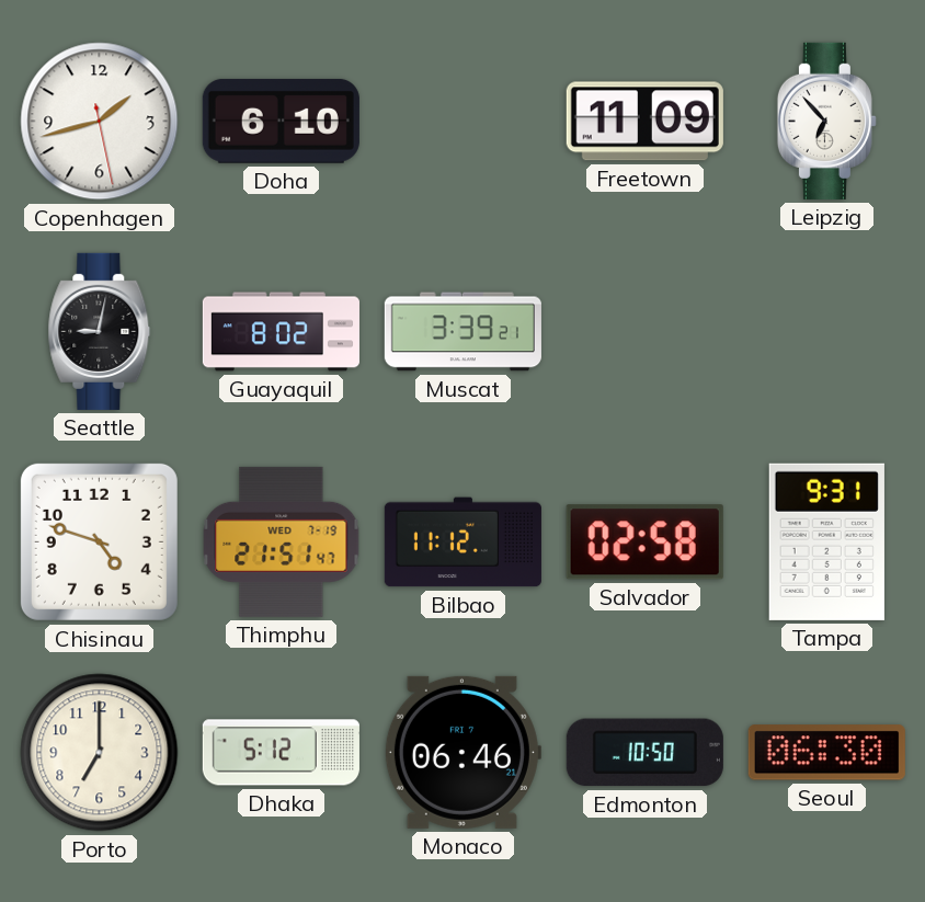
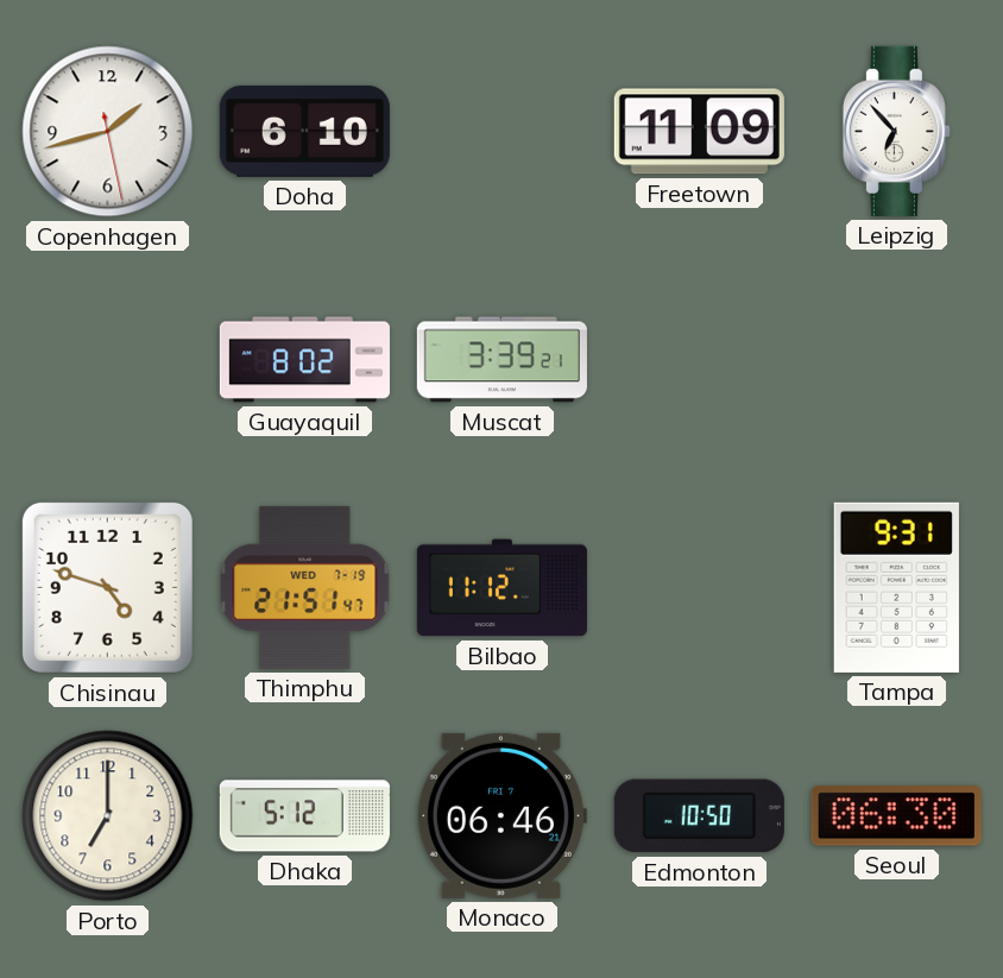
Seattle: 9:02 -> none
Salvador: 02:58 -> none
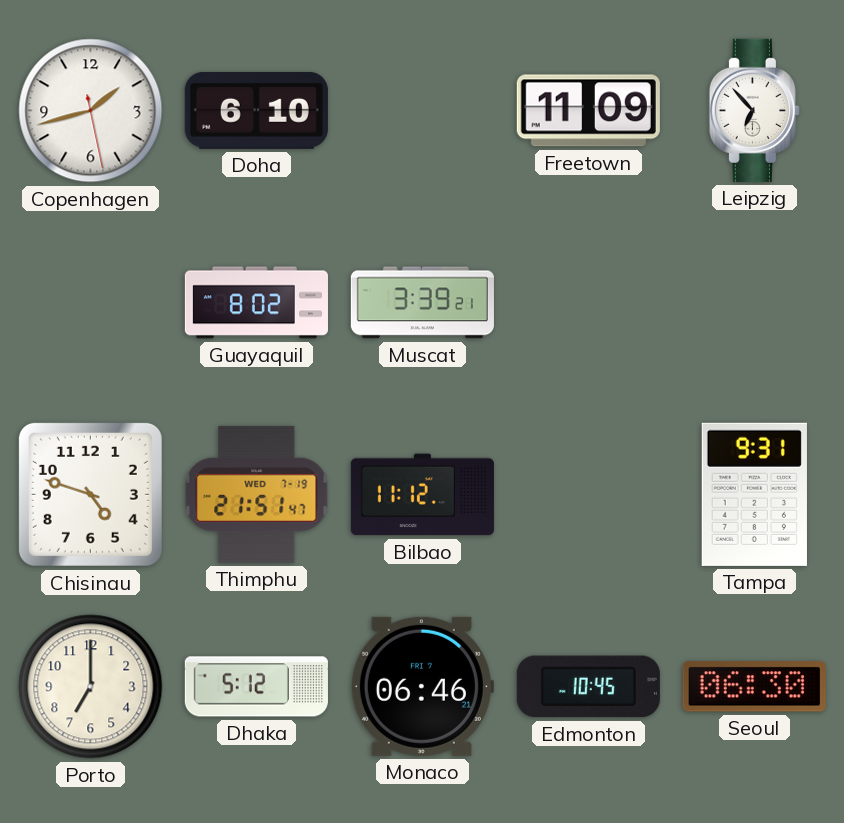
Edmonton: 10:50 -> 10:45
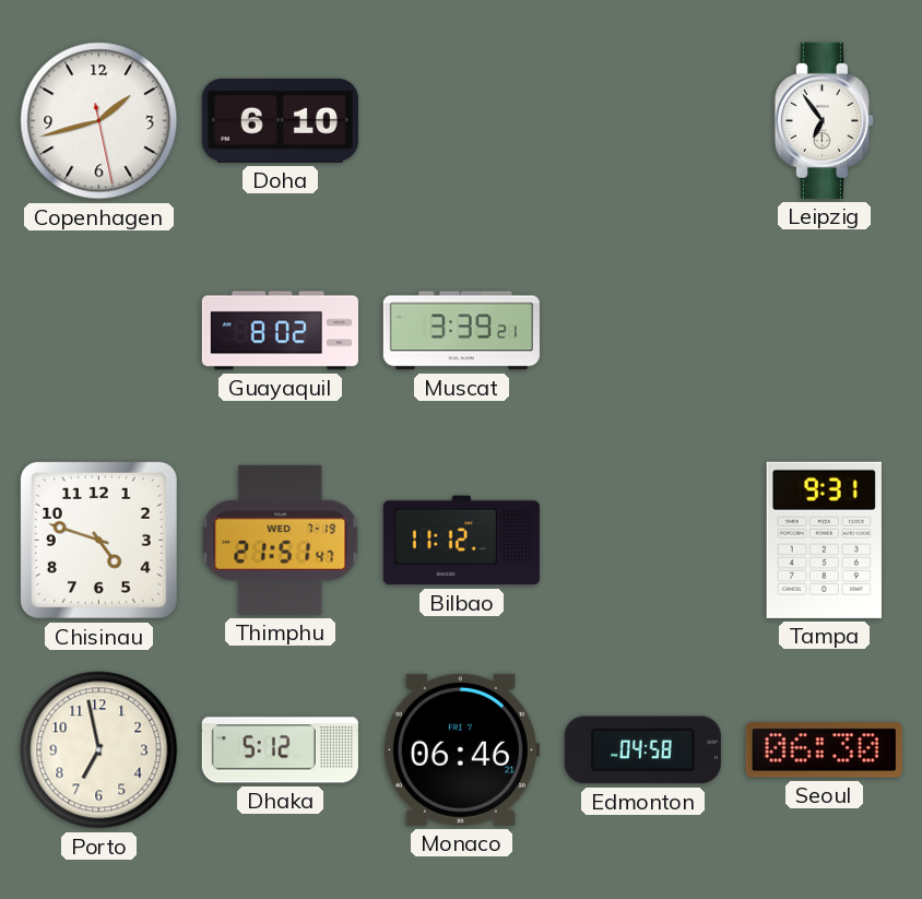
Freetown: 11:09 -> none
Leipzig: 6:53 -> 6:54
Porto: 7:00 -> 6:58
Edmonton: 10:45 -> 04:58
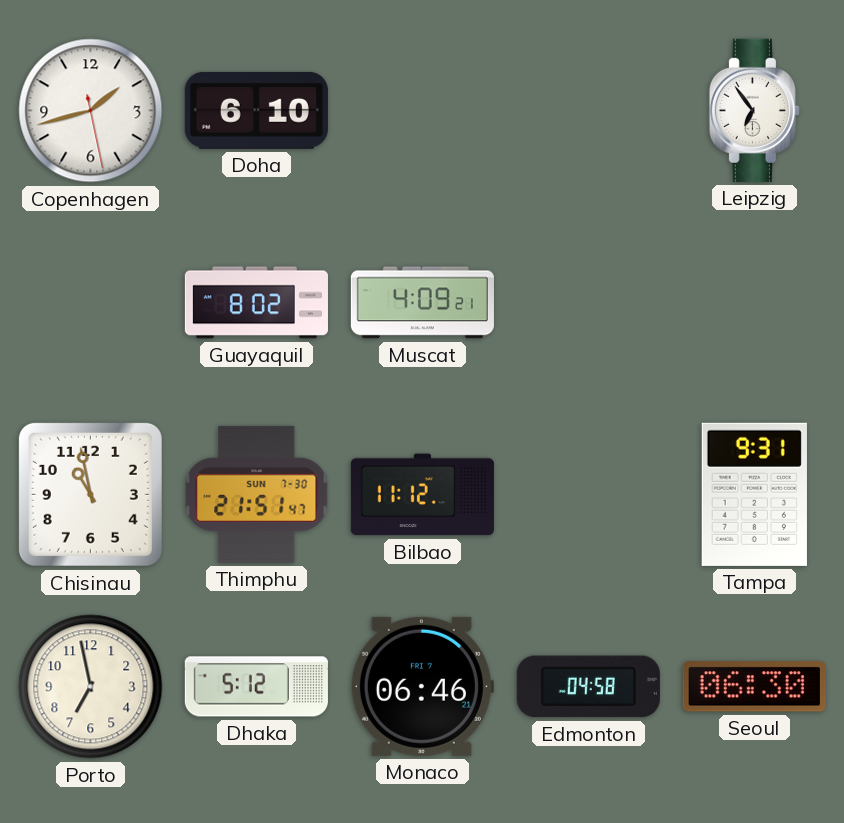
Muscat: 3:39 -> 4:09
Chisinau: 4:48 -> 10:58
Thimphu date: WED 7-19 -> SUN 7-30
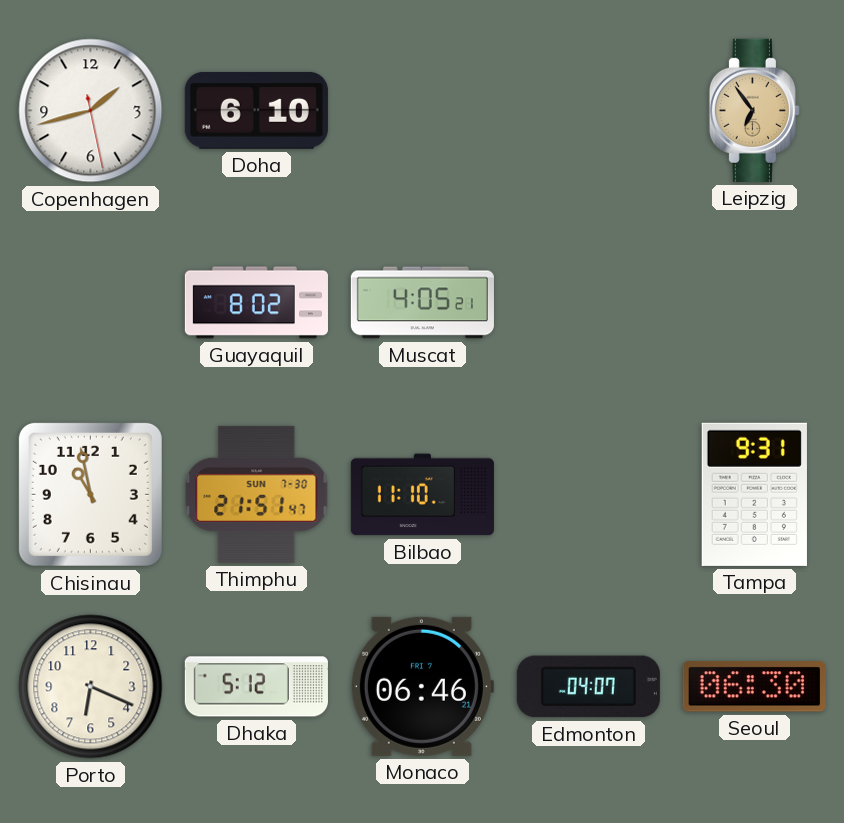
Leipzig dial: white -> champagne
Muscat: 4:09 -> 4:05
Bilbao: 11:12 -> 11:10
Porto: 6:58 -> 6:19
Edmonton: 04:58 -> 04:07
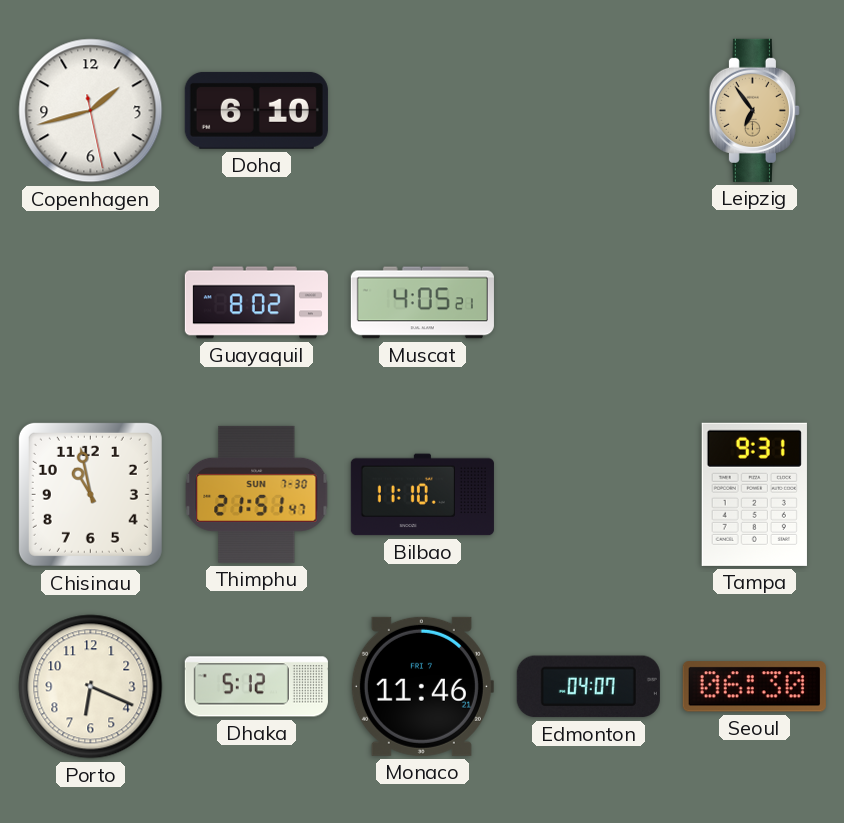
Monaco: 06:46 -> 11:46
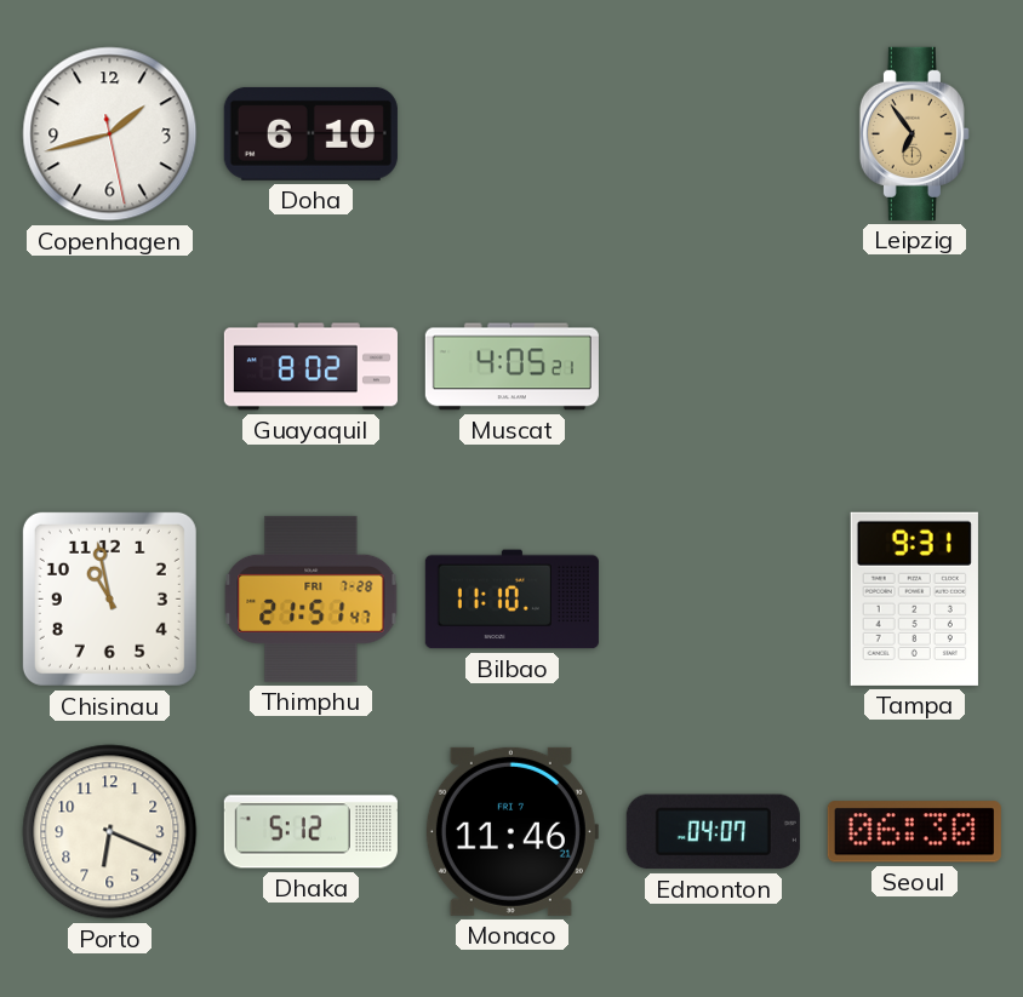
Thimphu date: SUN 7-30 -> FRI 7-28
